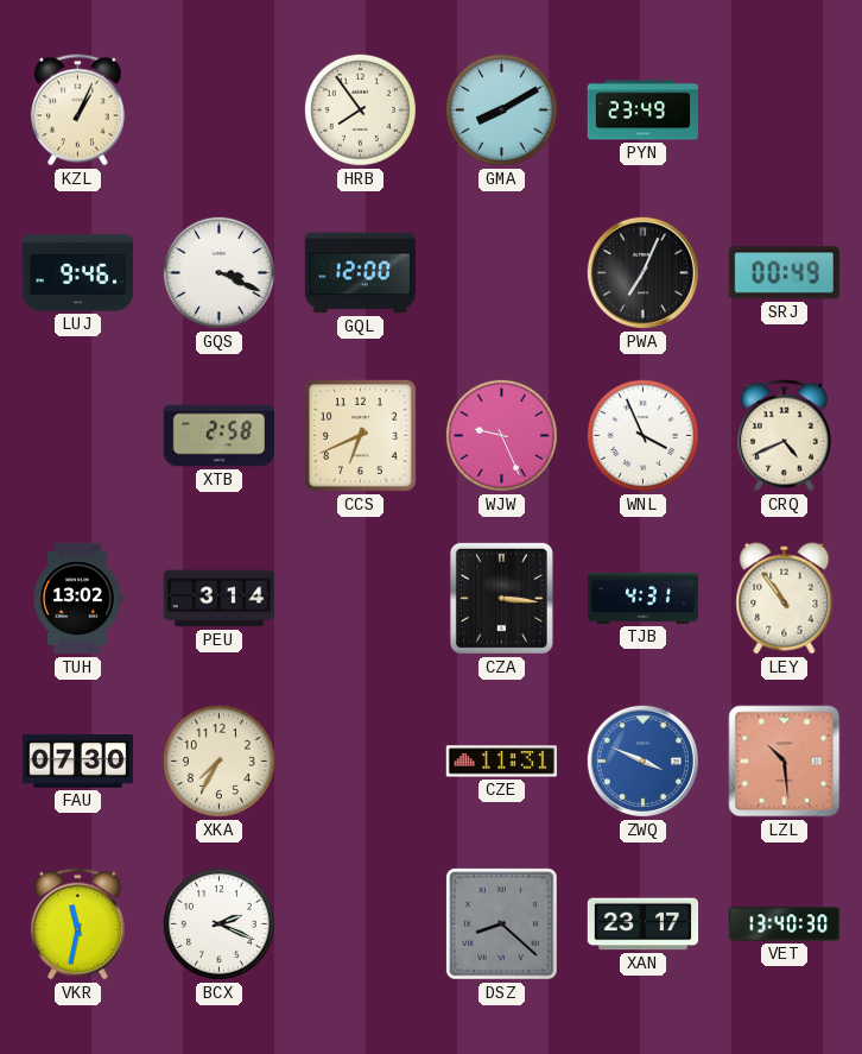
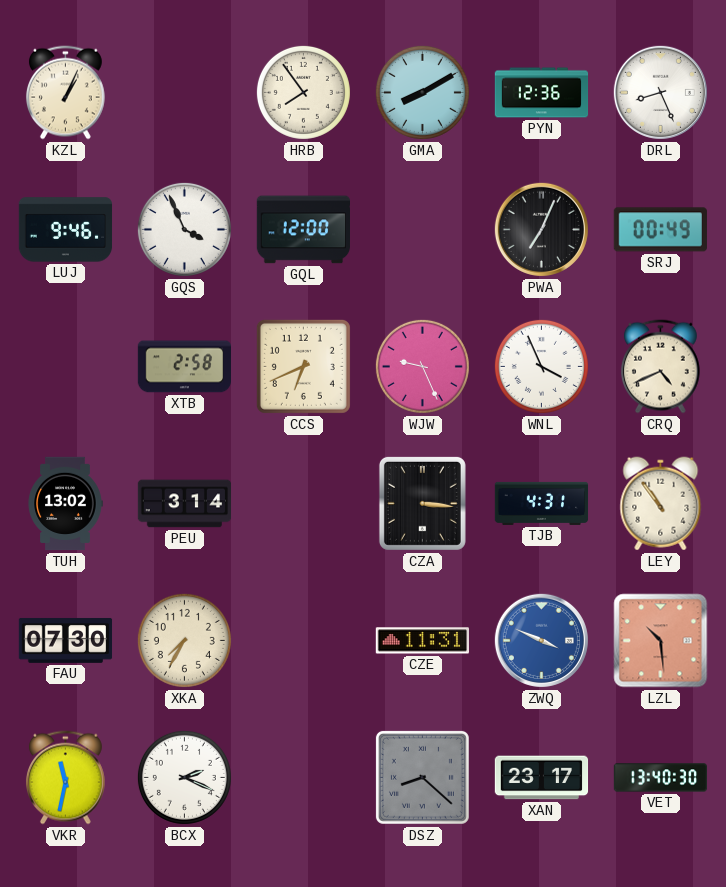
PYN: 23:49 -> 12:36
DRL: none -> 8:26
GQS: 3:19 -> 3:56
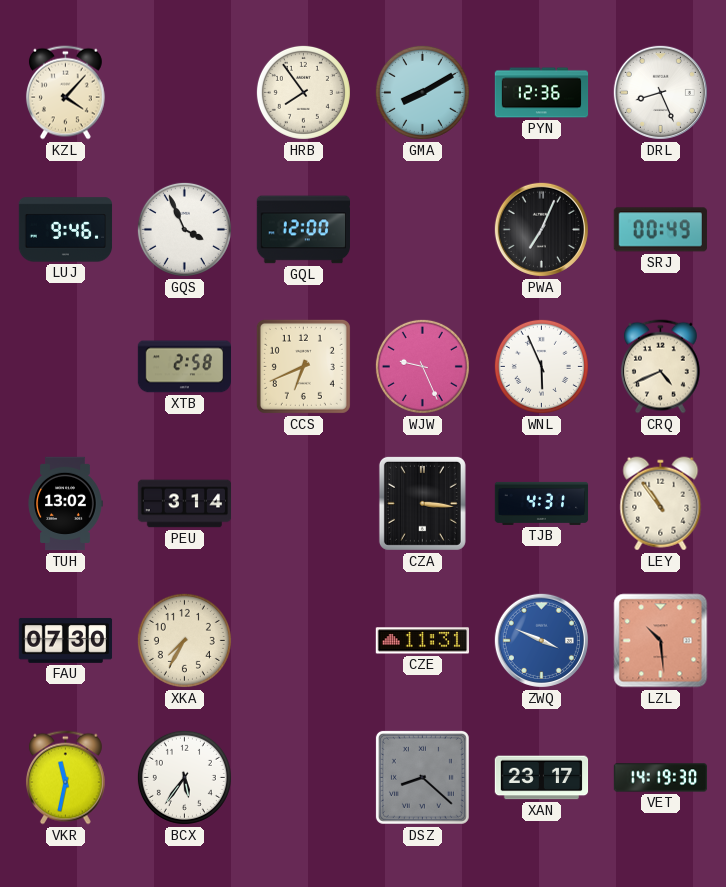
KZL: 1:04 -> 4:07
WNL: 3:56 -> 5:56
BCX: 2:19 -> 5:36
VET: 13:40 -> 14:19
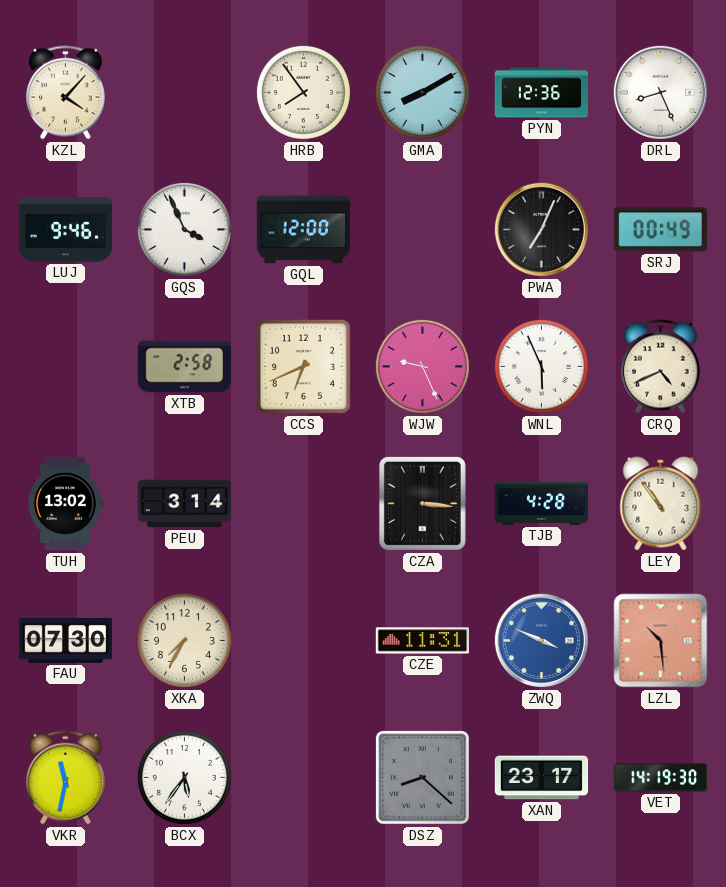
TJB: 4:31 -> 4:28
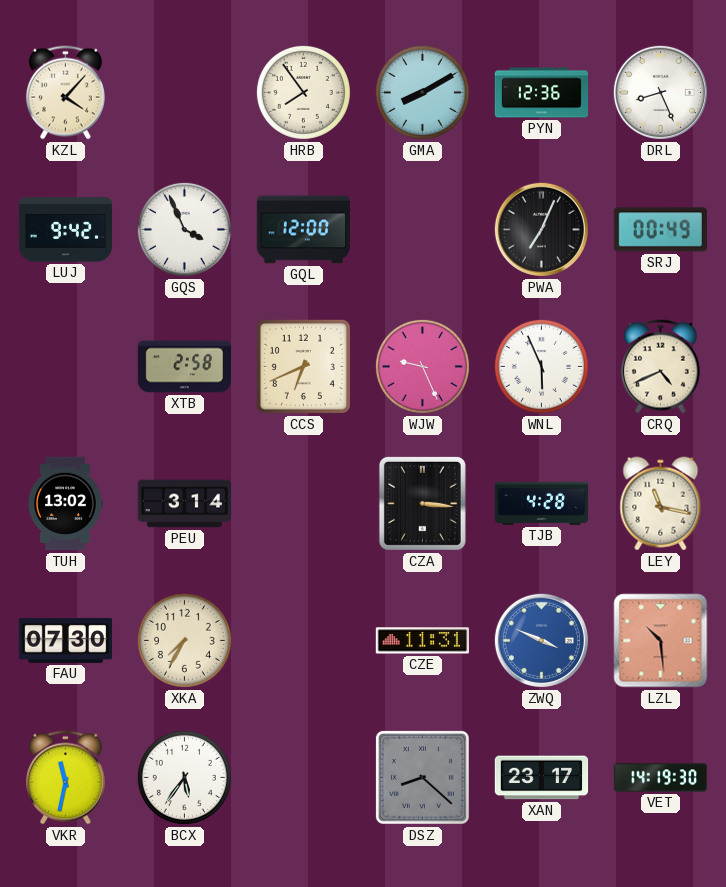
LUJ: 9:46 -> 9:42
LEY: 10:54 -> 11:17
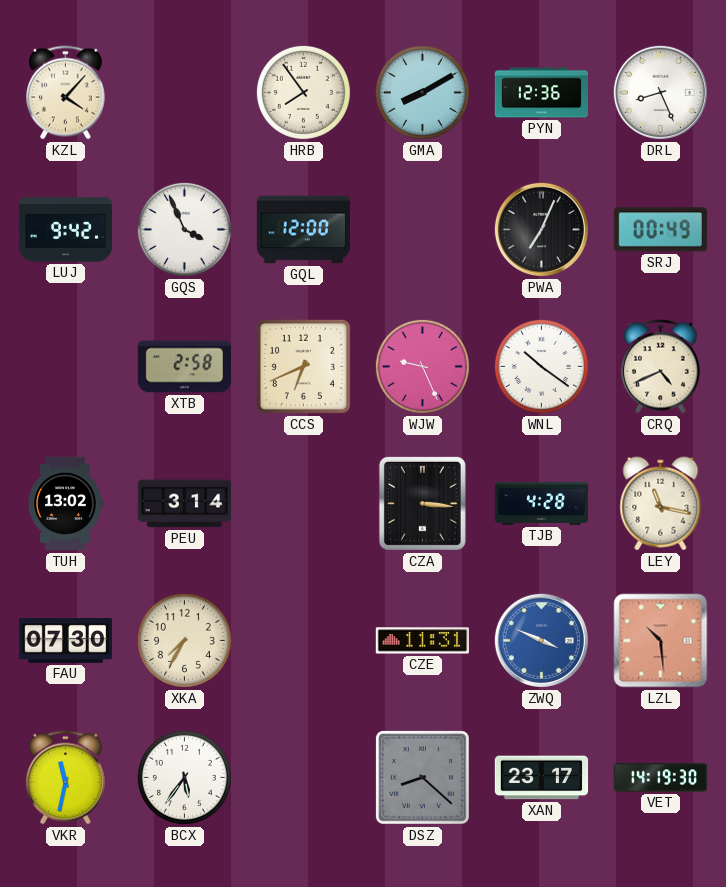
WNL: 5:56 -> 10:21
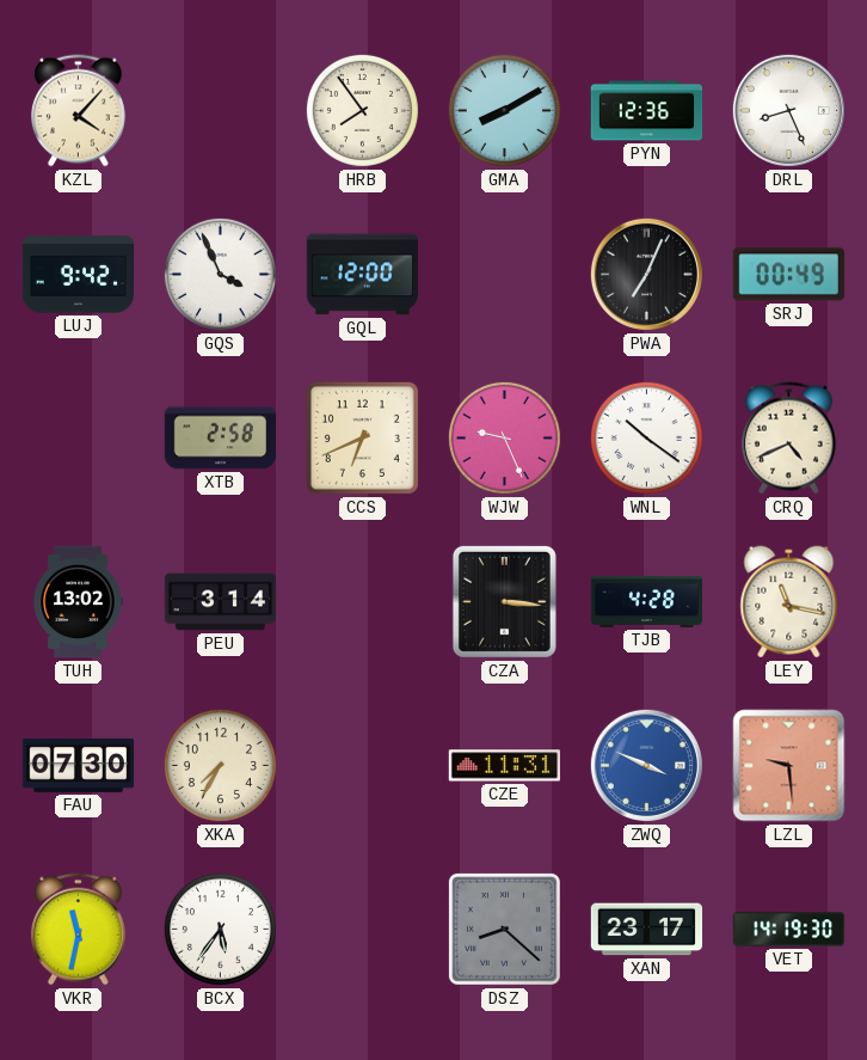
LZL: 10:29 -> 9:29
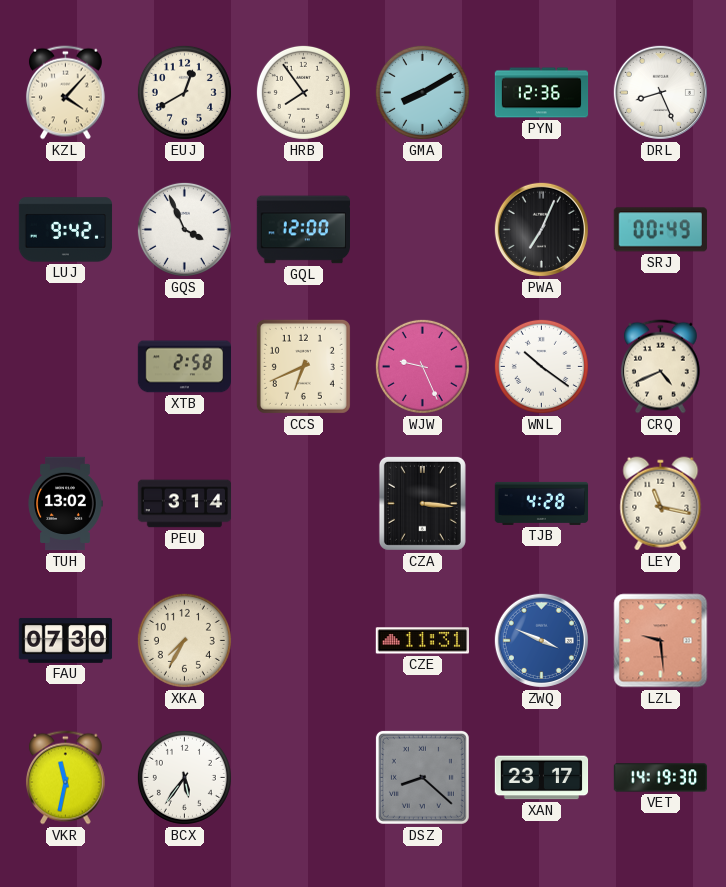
EUJ: none -> 12:40
